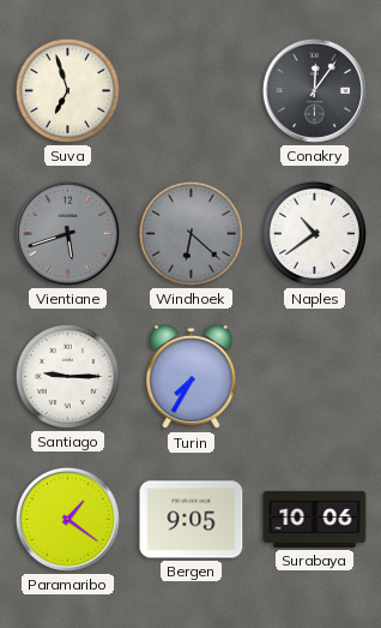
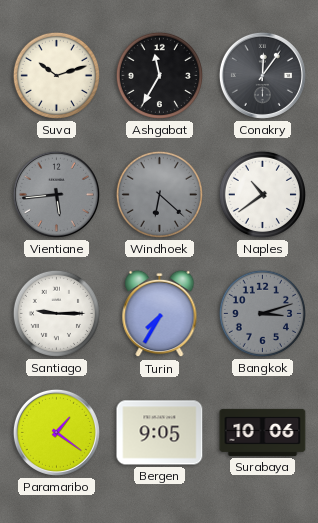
Suva: 6:57 -> 10:12
Ashgabat: none -> 11:35
Vientiane: 5:42 -> 5:44
Bangkok: none -> 3:12
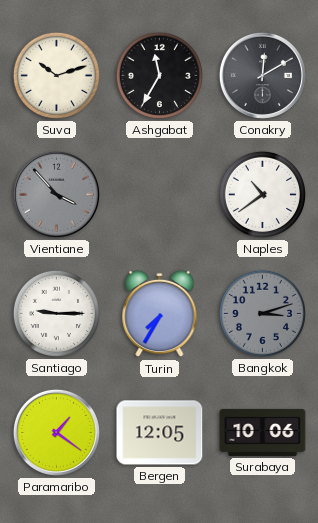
Conakry: 12:06 -> 12:10
Vientiane: 5:44 -> 3:53
Windhoek: 6:22 -> none
Bergen: 9:05 -> 12:05
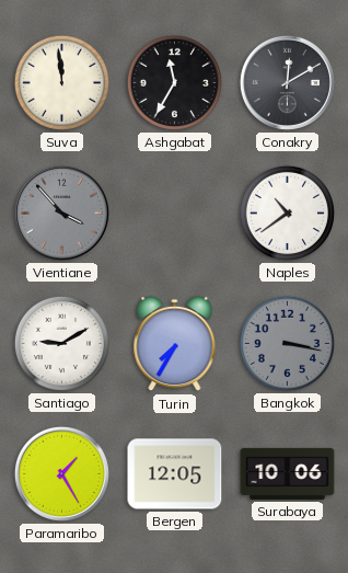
Suva: 10:12 -> 11:59
Santiago: 9:15 -> 9:10
Bangkok: 3:12 -> 3:17
Paramaribo: 1:21 -> 1:25
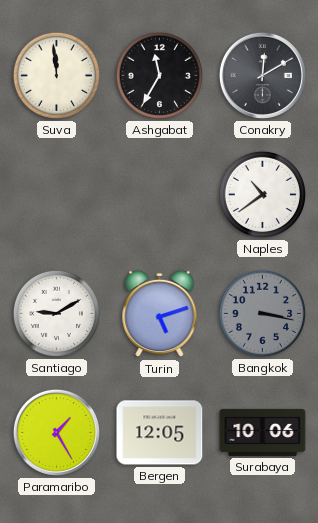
Vientiane: 3:53 -> none
Turin: 7:35 -> 5:12
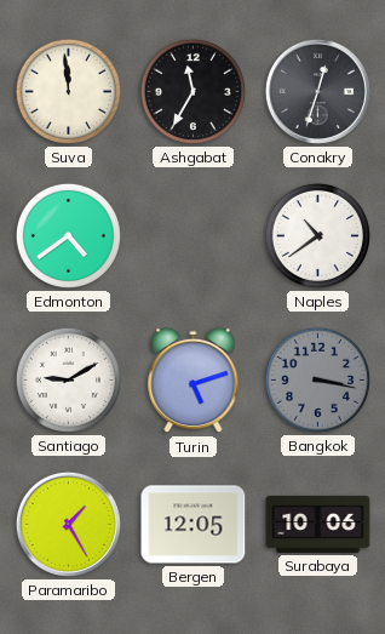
Conakry: 12:10 -> 12:33
Edmonton: none -> 4:39
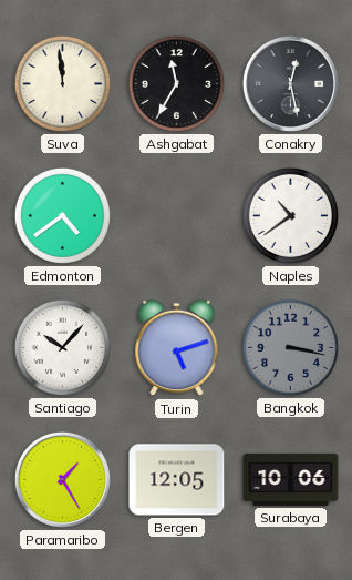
Conakry: 12:33 -> 12:28
Santiago: 9:10 -> 10:07
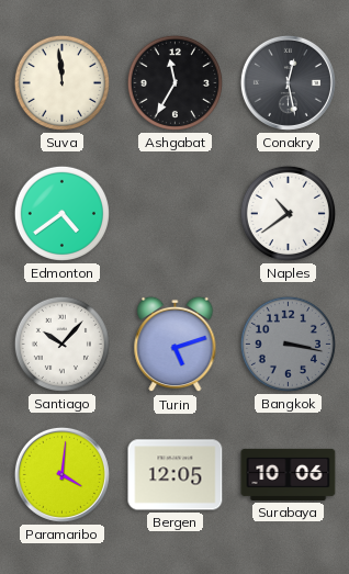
Paramaribo: 1:25 -> 4:01
